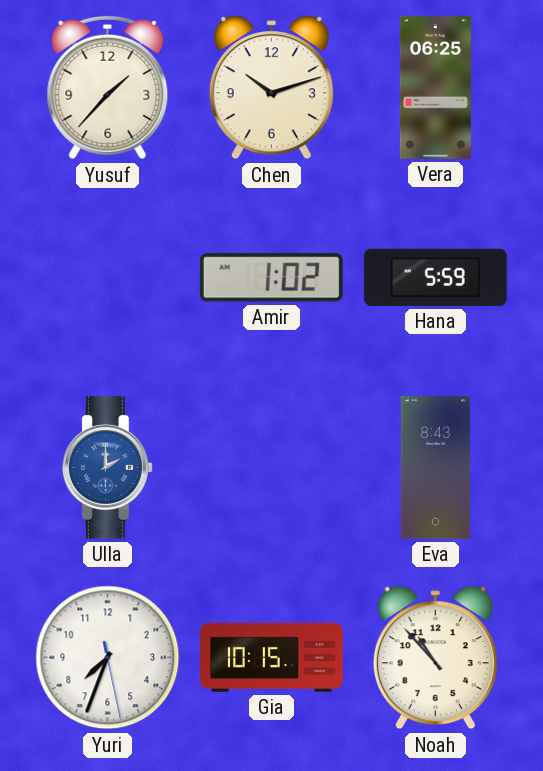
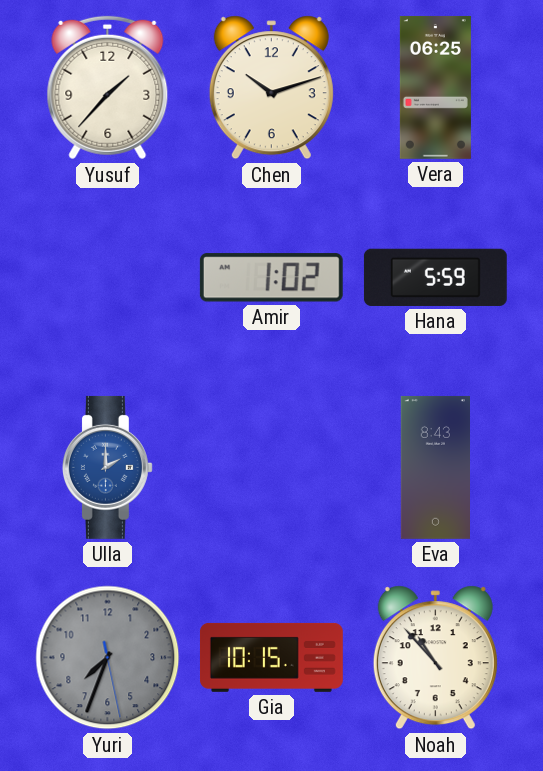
Yuri dial: white -> grey
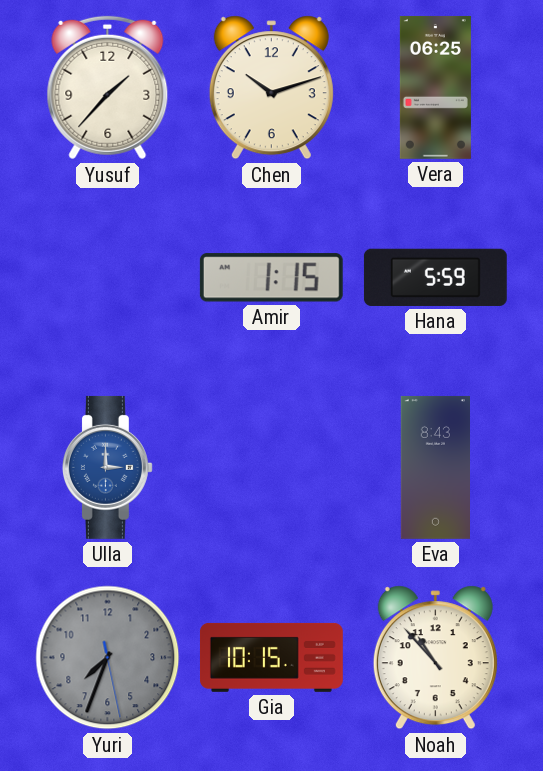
Amir: 1:02 -> 1:15
Ulla: 2:00 -> 3:00
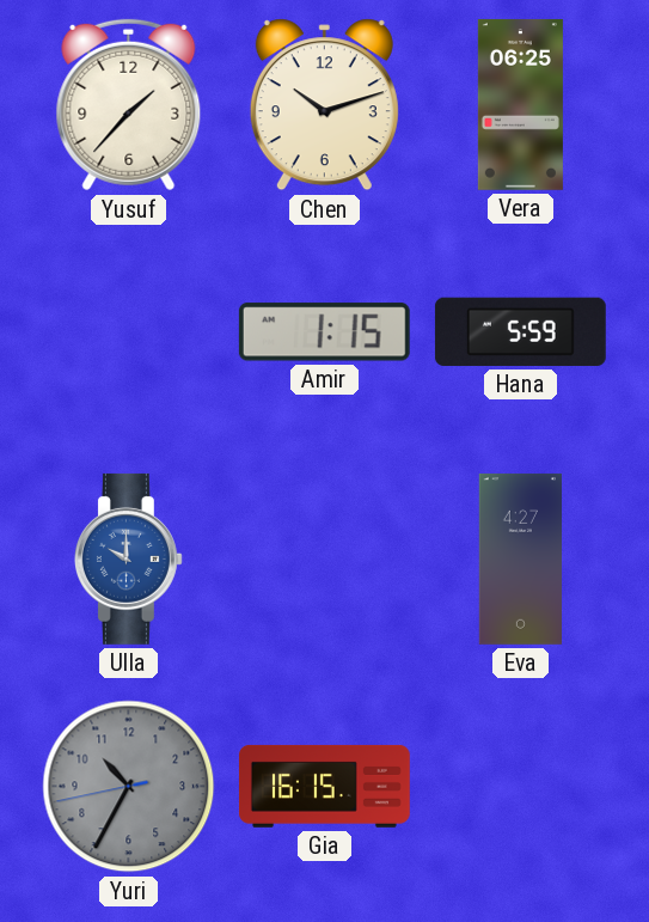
Ulla: 3:00 -> 10:00
Eva: 8:43 -> 4:27
Yuri: 7:33 -> 10:34
Gia: 10:15 -> 16:15
Noah: 10:53 -> none
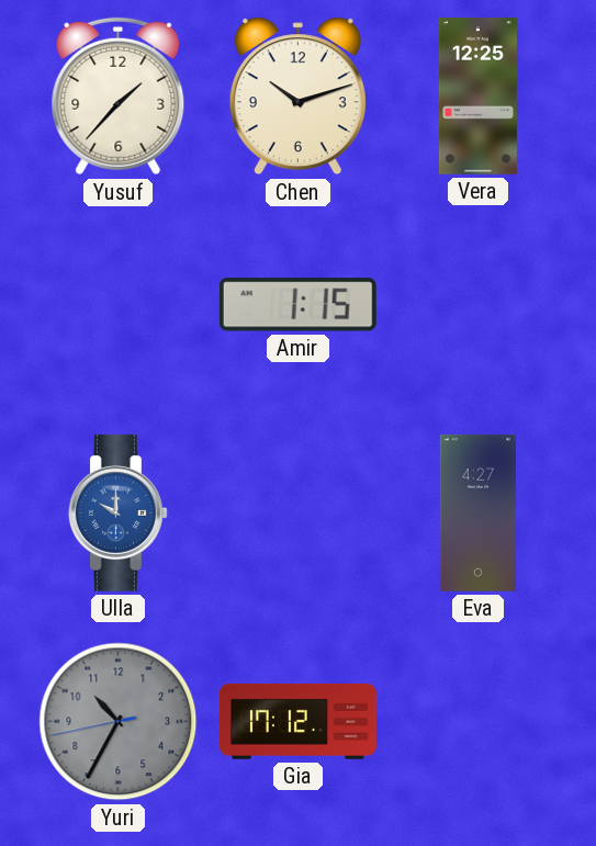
Vera: 06:25 -> 12:25
Hana: 5:59 -> none
Gia: 16:15 -> 17:12
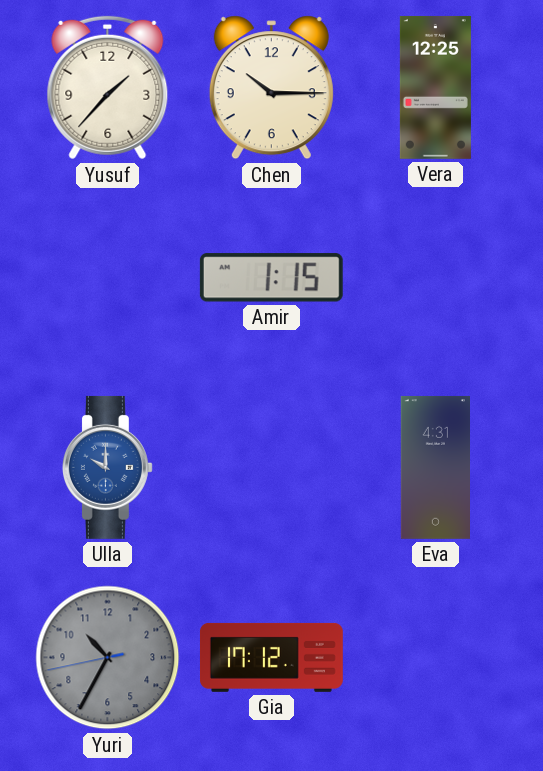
Chen: 10:12 -> 10:15
Eva: 4:27 -> 4:31
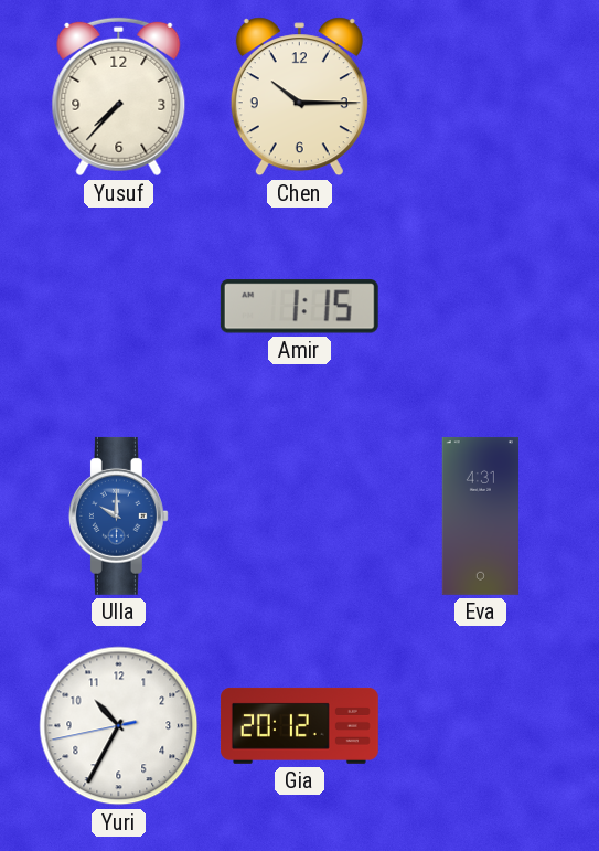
Yusuf: 1:37 -> 7:37
Vera: 12:25 -> none
Yuri dial: grey -> white
Gia: 17:12 -> 20:12
